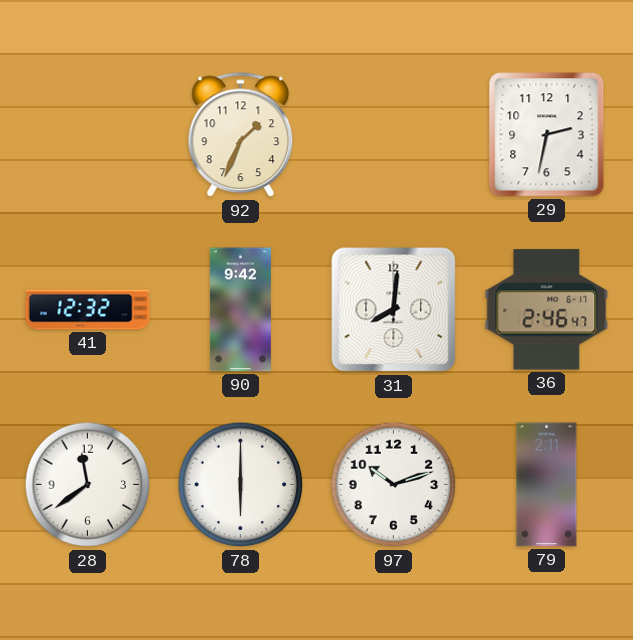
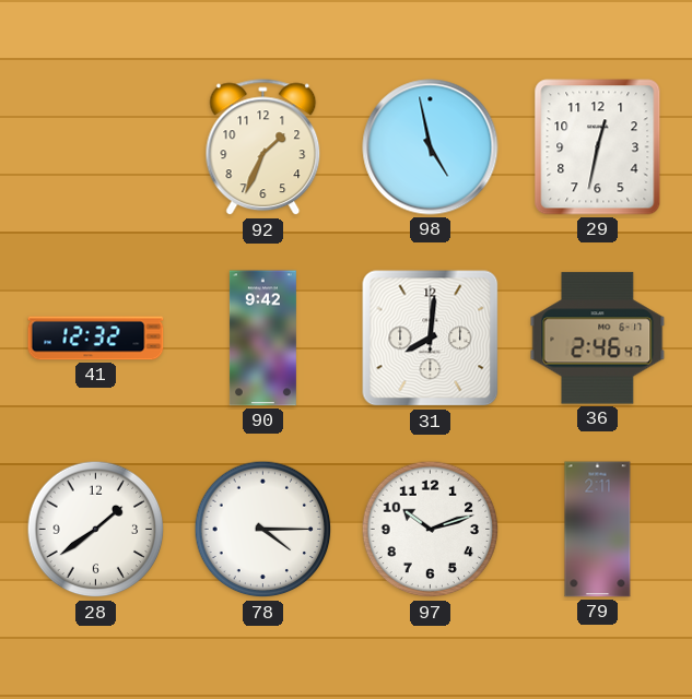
98: none -> 4:58
29: 2:32 -> 12:32
28: 11:39 -> 1:39
78: 6:00 -> 4:15
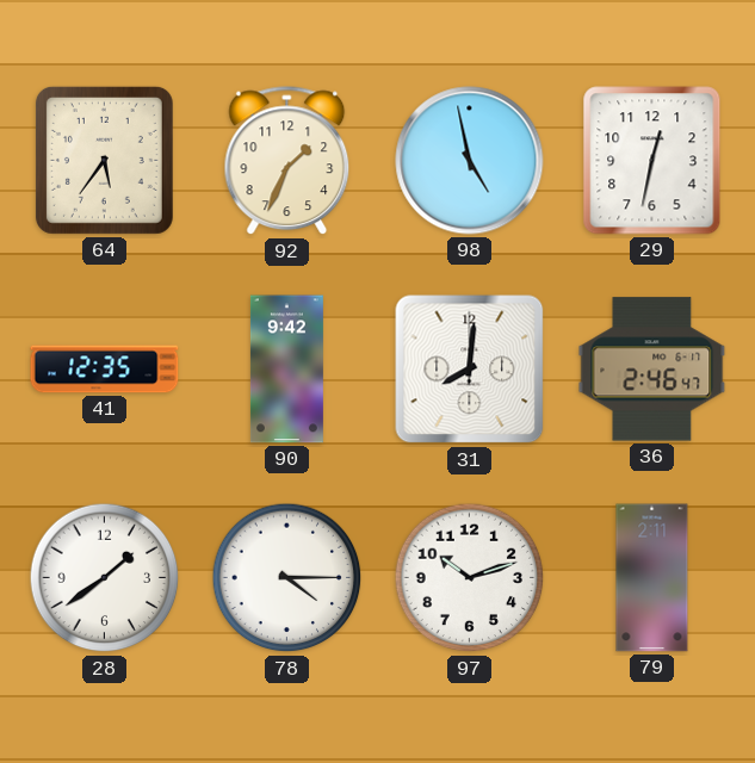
64: none -> 5:36
41: 12:32 -> 12:35
